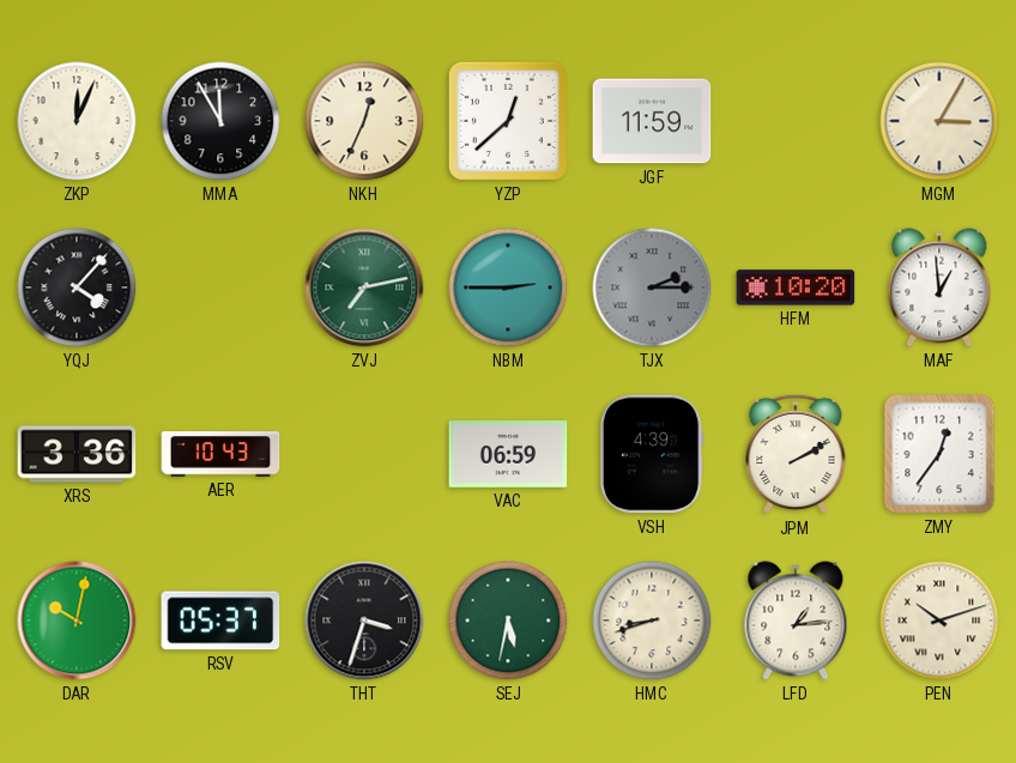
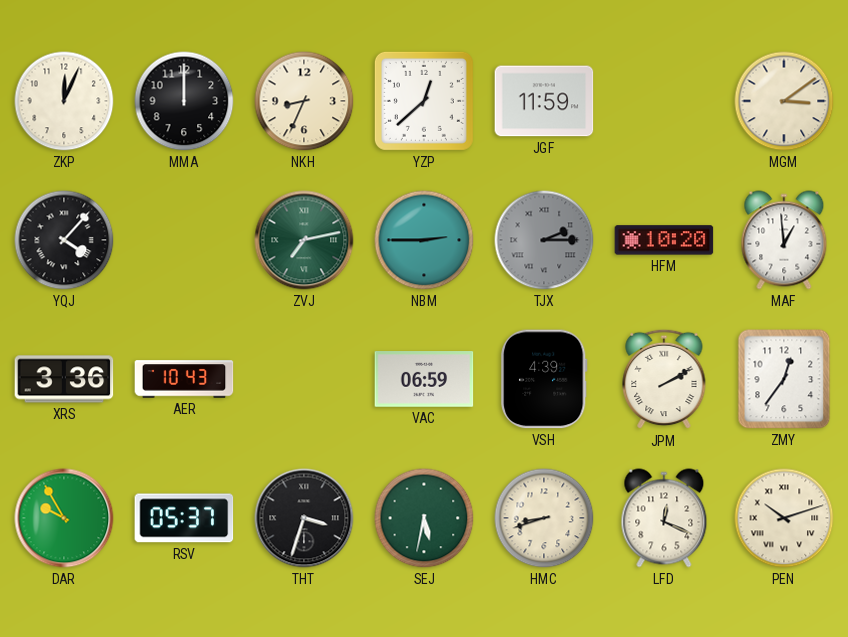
MMA: 11:55 -> 12:00
NKH: 12:34 -> 8:34
MGM: 3:05 -> 3:09
DAR: 10:02 -> 9:55
LFD: 1:14 -> 12:19
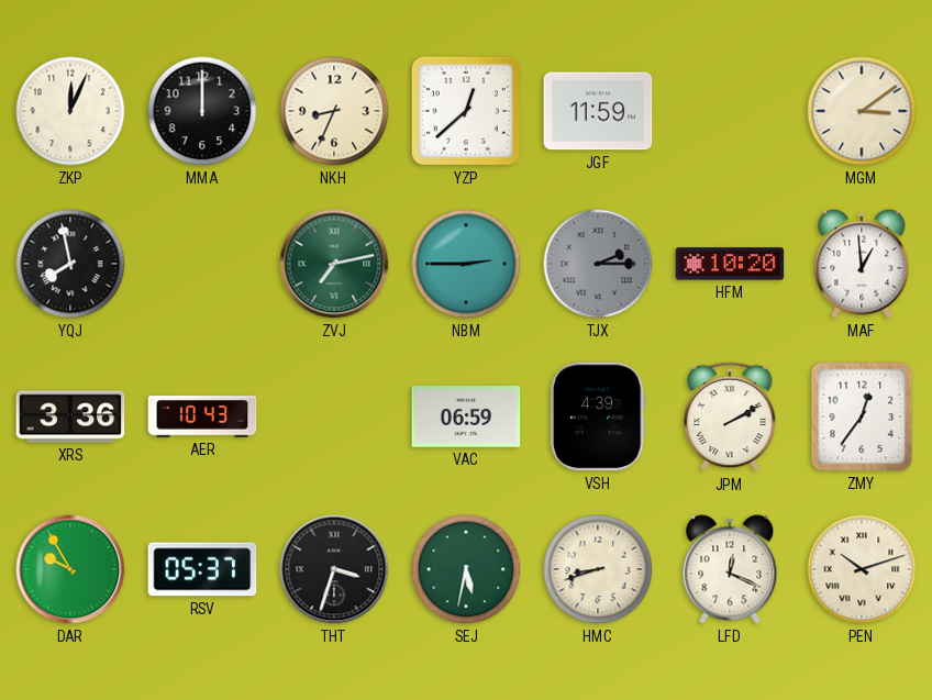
YQJ: 4:07 -> 7:58
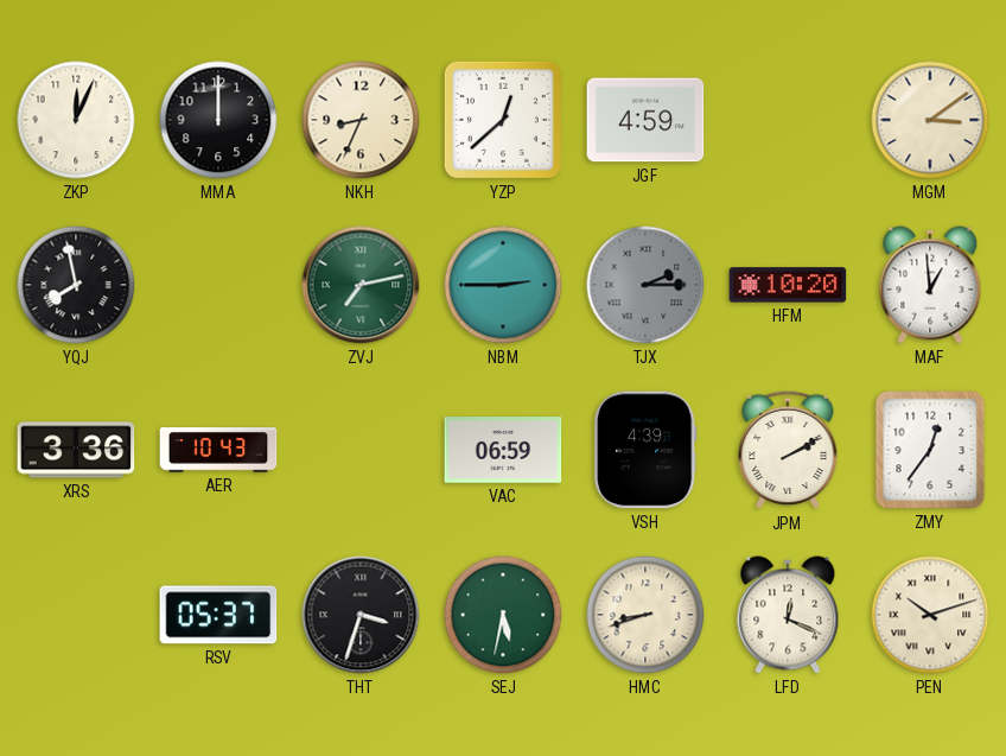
JGF: 11:59 -> 4:59
DAR: 9:55 -> none
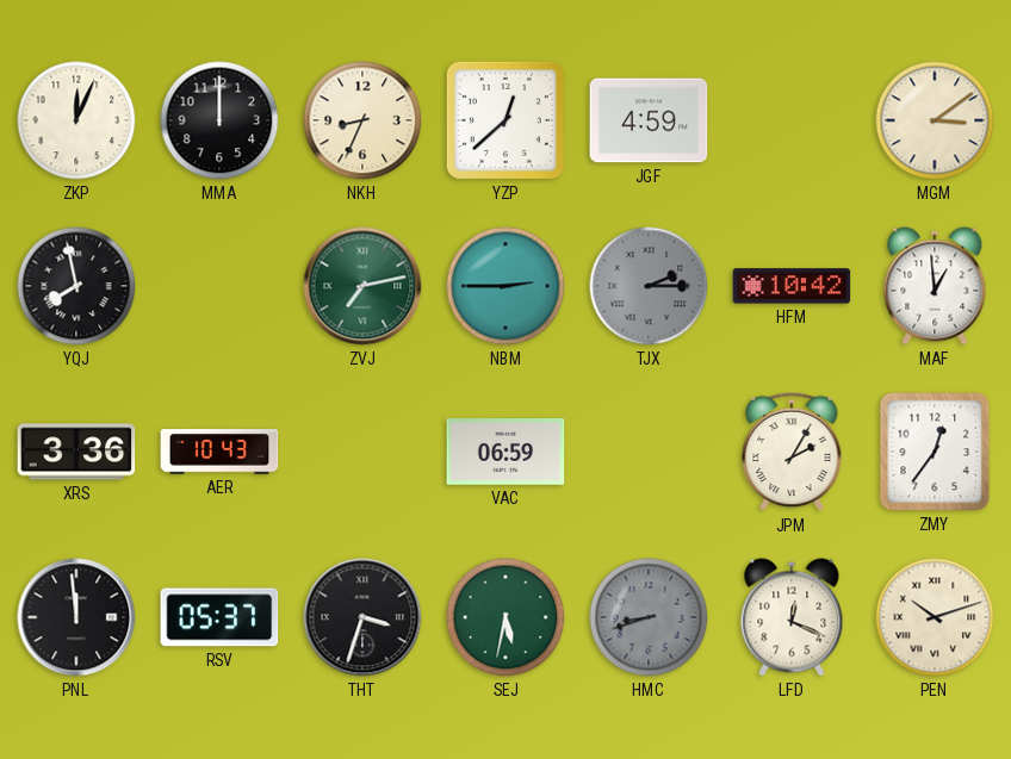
HFM: 10:20 -> 10:42
VSH: 4:39 -> none
JPM: 2:10 -> 2:05
PNL: none -> 11:59
HMC dial: cream -> grey
